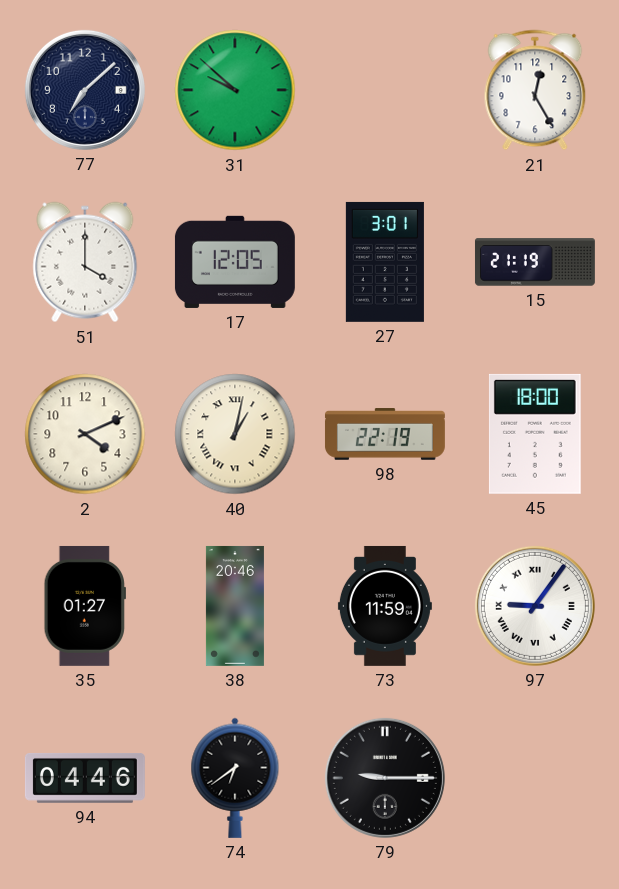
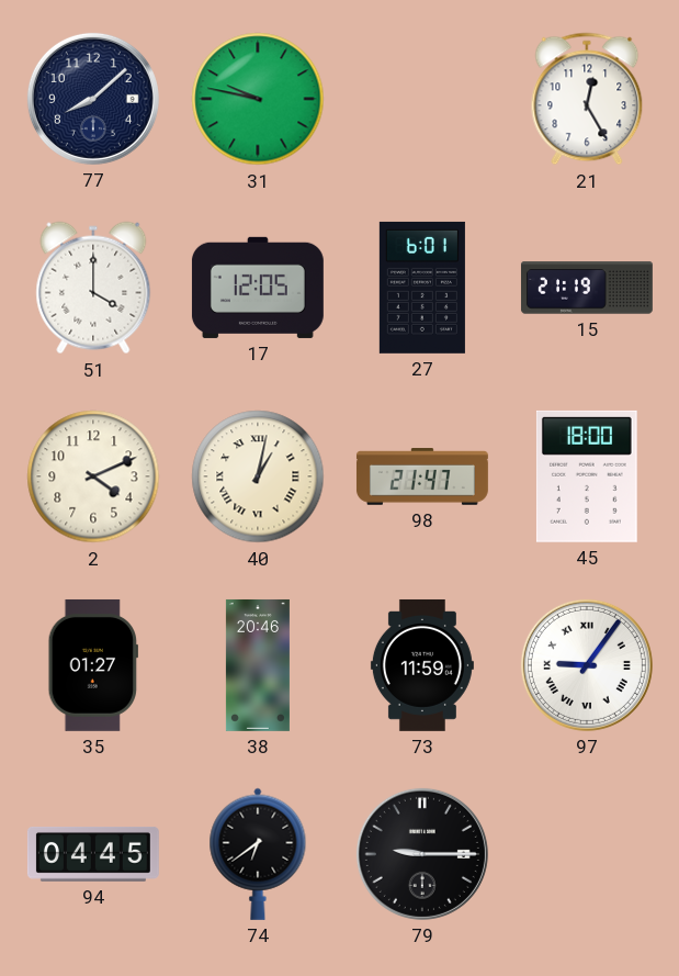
77: 7:08 -> 8:08
31: 9:52 -> 9:47
27: 3:01 -> 6:01
98: 22:19 -> 21:47
94: 04:46 -> 04:45
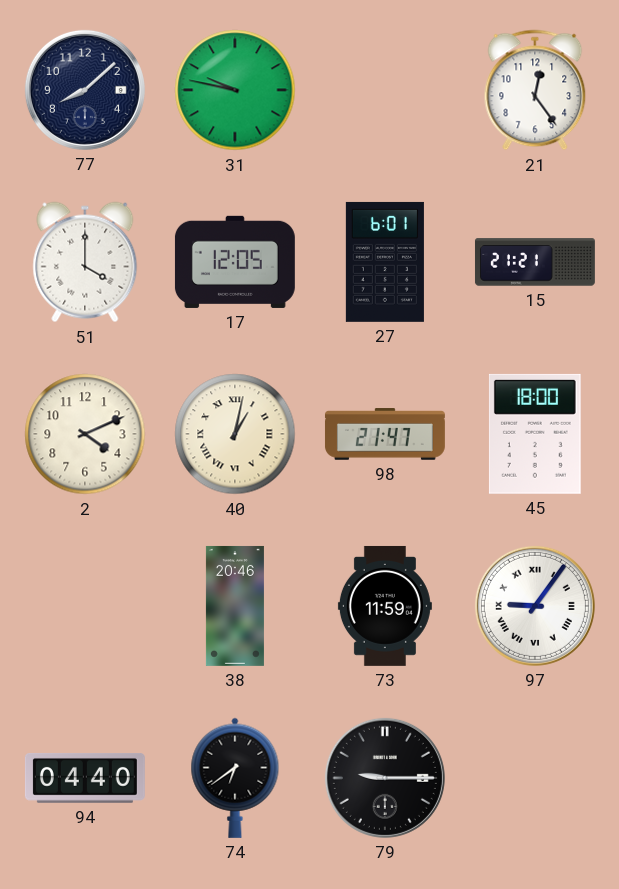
21: 12:25 -> 12:24
15: 21:19 -> 21:21
35: 01:27 -> none
94: 04:45 -> 04:40
